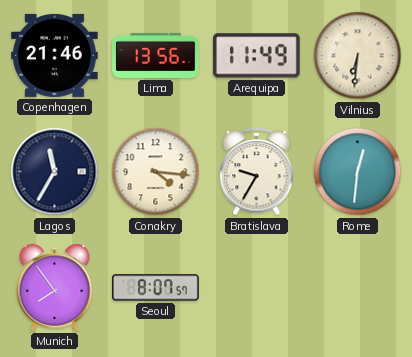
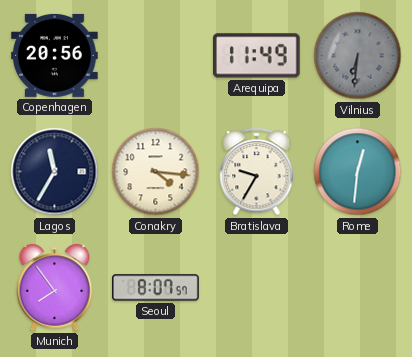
Copenhagen: 21:46 -> 20:56
Lima: 13:56 -> none
Vilnius dial: cream -> grey
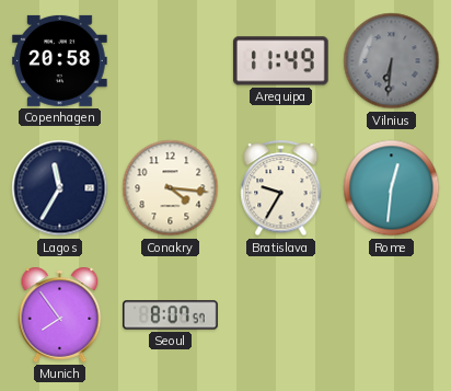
Copenhagen: 20:56 -> 20:58
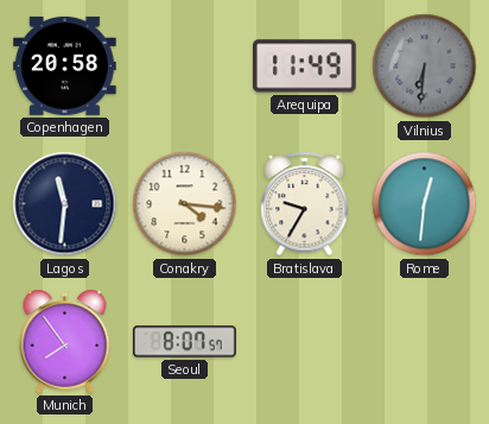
Lagos: 11:35 -> 11:31
